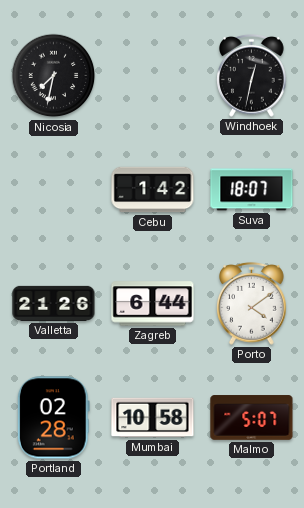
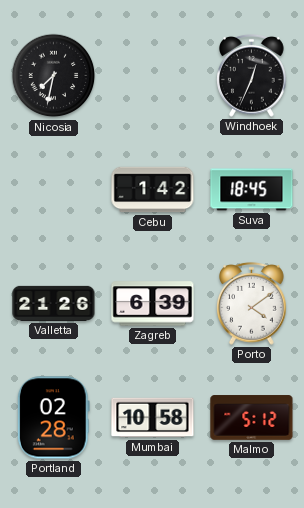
Windhoek: 12:32 -> 12:34
Suva: 18:07 -> 18:45
Zagreb: 6:44 -> 6:39
Malmo: 5:07 -> 5:12
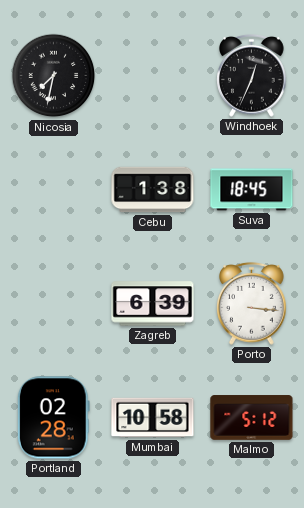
Cebu: 1:42 -> 1:38
Valletta: 21:26 -> none
Porto: 4:09 -> 3:16
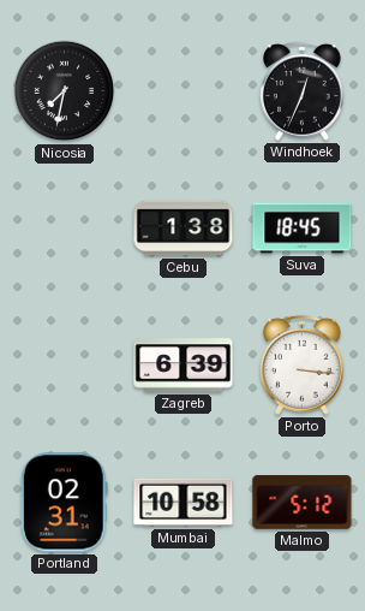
Portland: 02:28 -> 02:31
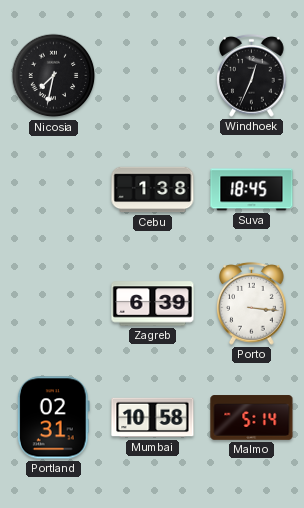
Malmo: 5:12 -> 5:14
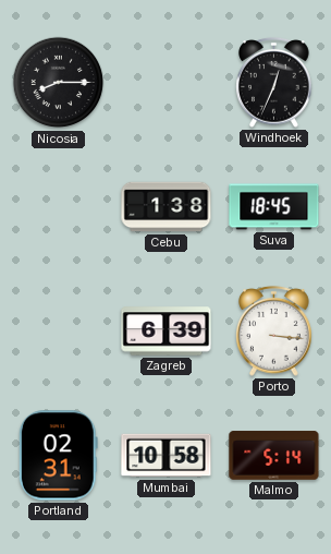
Nicosia: 7:32 -> 8:15
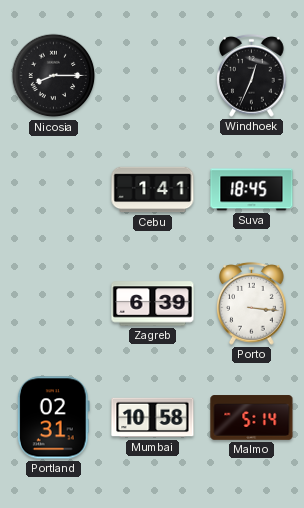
Cebu: 1:38 -> 1:41
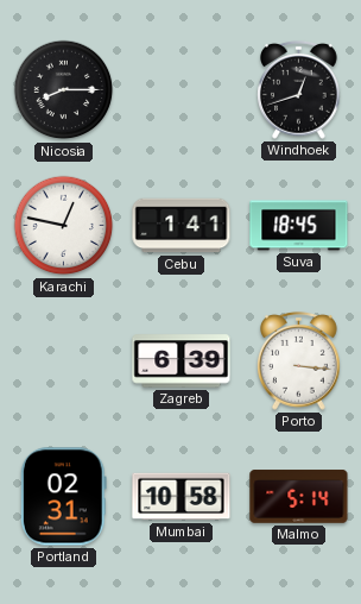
Windhoek: 12:34 -> 12:42
Karachi: none -> 12:47
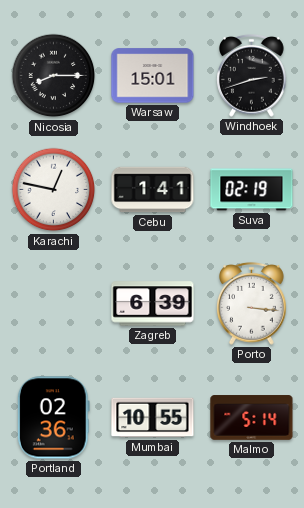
Warsaw: none -> 15:01
Windhoek: 12:42 -> 2:42
Suva: 18:45 -> 02:19
Portland: 02:31 -> 02:36
Mumbai: 10:58 -> 10:55
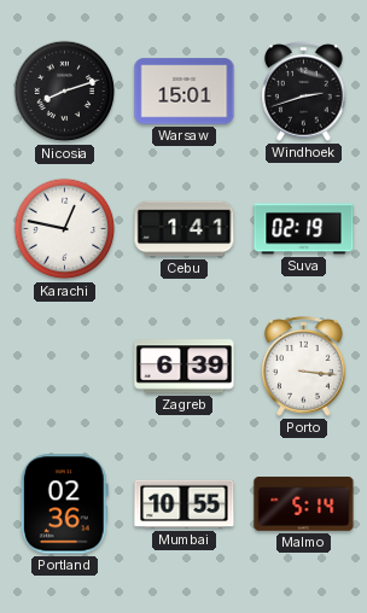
Nicosia: 8:15 -> 8:12
